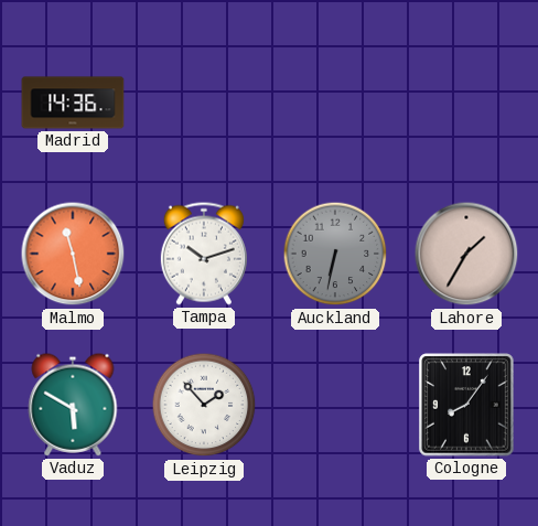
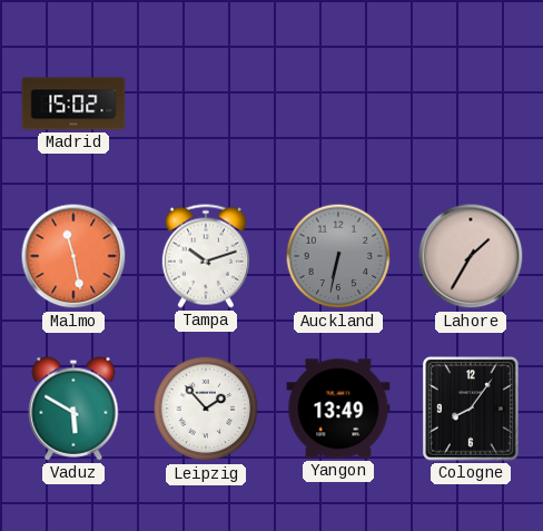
Madrid: 14:36 -> 15:02
Yangon: none -> 13:49
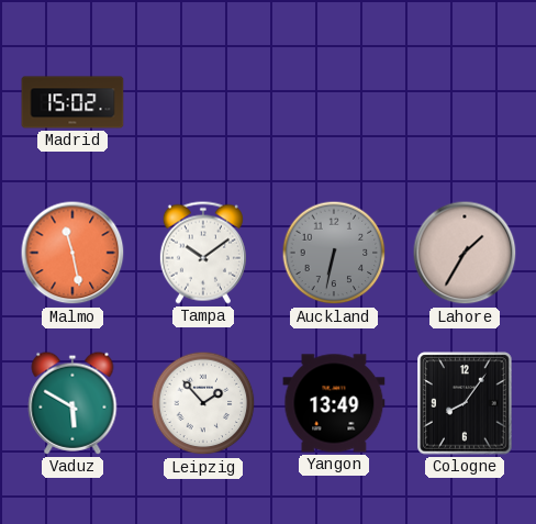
Tampa: 10:12 -> 10:09
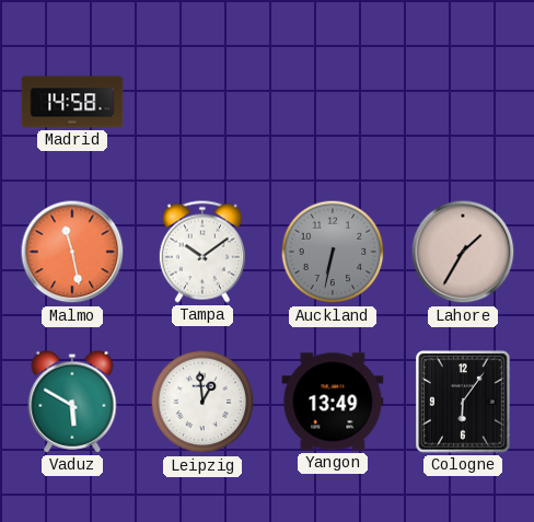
Madrid: 15:02 -> 14:58
Leipzig: 1:53 -> 12:59
Cologne: 8:06 -> 6:06
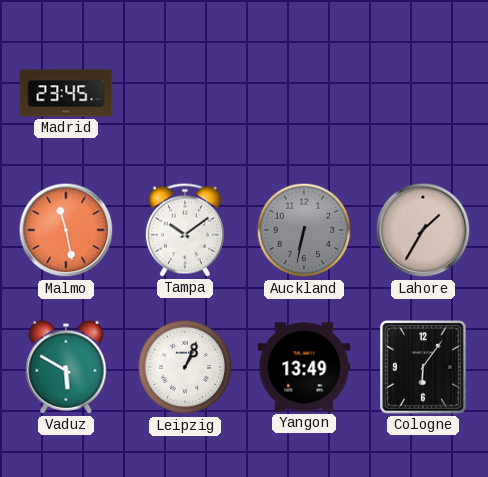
Madrid: 14:58 -> 23:45
Leipzig: 12:59 -> 1:04
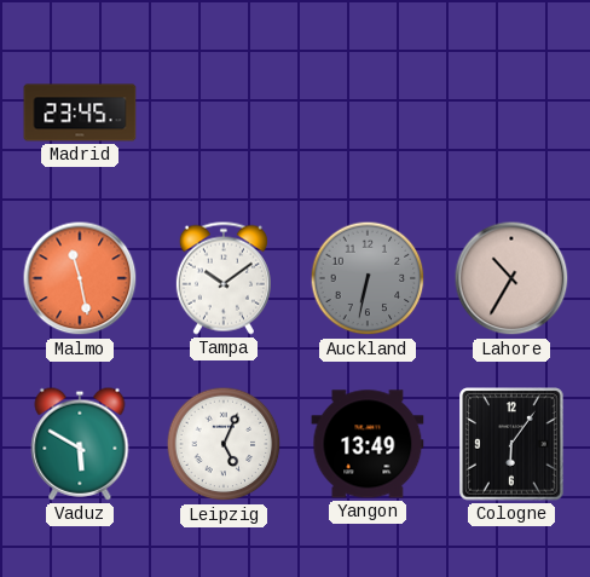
Lahore: 1:35 -> 10:35
Leipzig: 1:04 -> 5:04
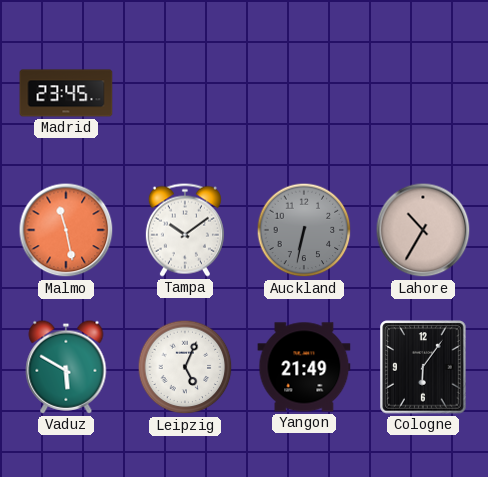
Yangon: 13:49 -> 21:49
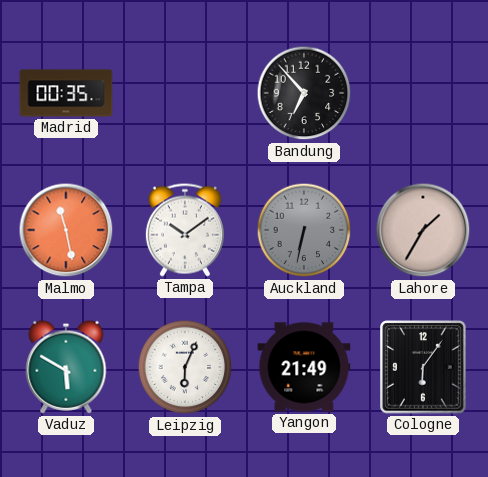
Madrid: 23:45 -> 00:35
Bandung: none -> 6:53
Lahore: 10:35 -> 1:35
Leipzig: 5:04 -> 6:04
